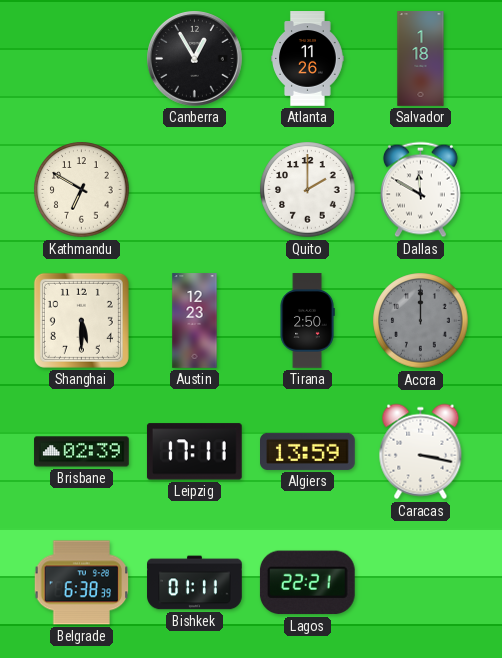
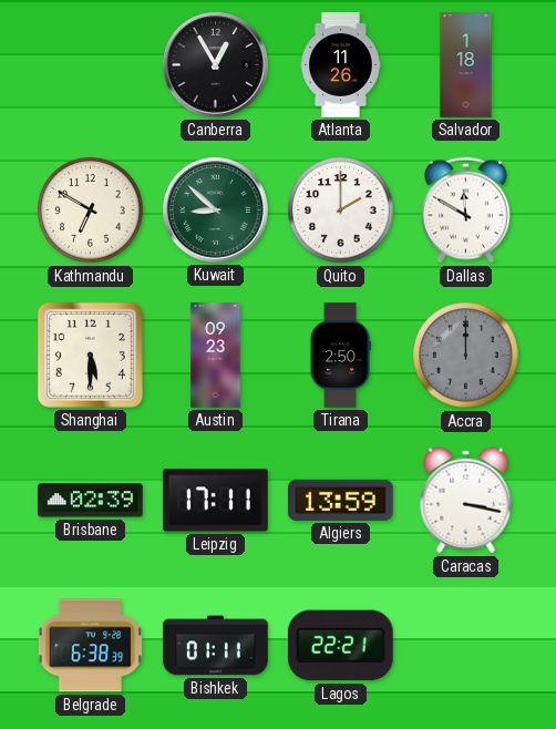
Kuwait: none -> 8:52
Austin: 12:23 -> 09:23
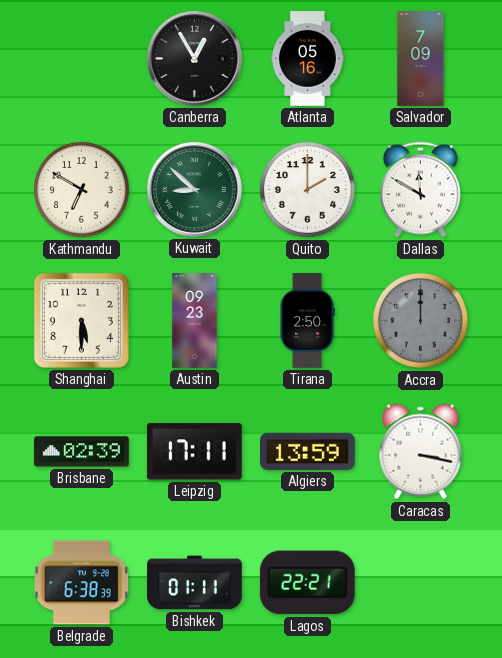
Atlanta: 11:26 -> 05:16
Salvador: 1:18 -> 7:09
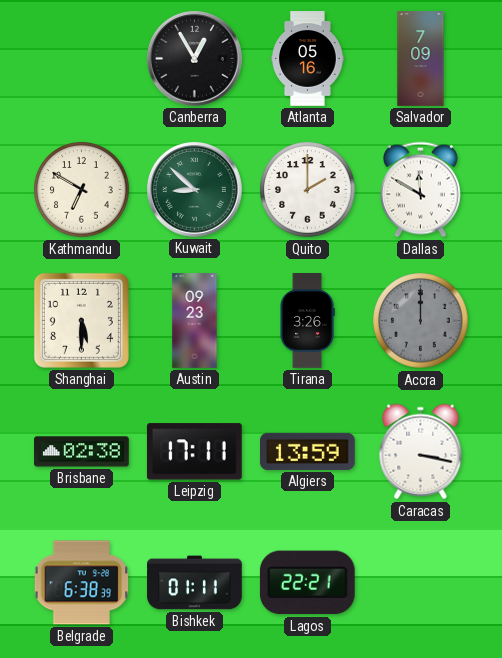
Tirana: 2:50 -> 3:26
Brisbane: 02:39 -> 02:38
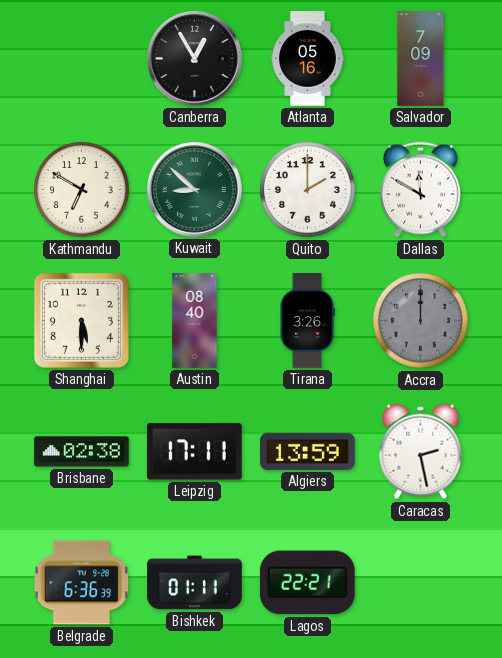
Austin: 09:23 -> 08:40
Caracas: 3:17 -> 2:28
Belgrade: 6:38 -> 6:36
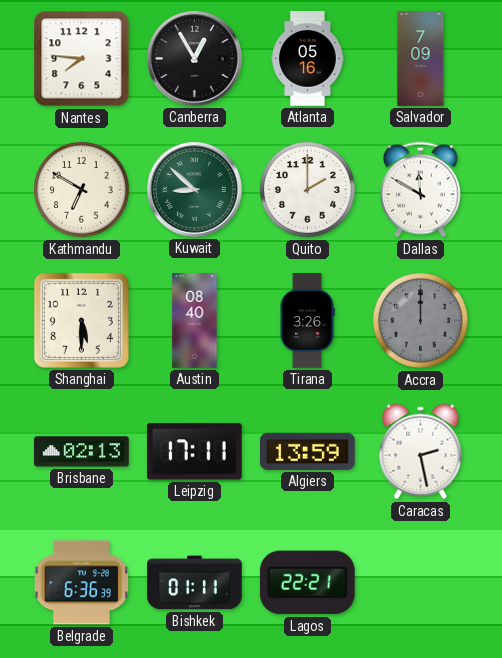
Nantes: none -> 7:46
Brisbane: 02:38 -> 02:13
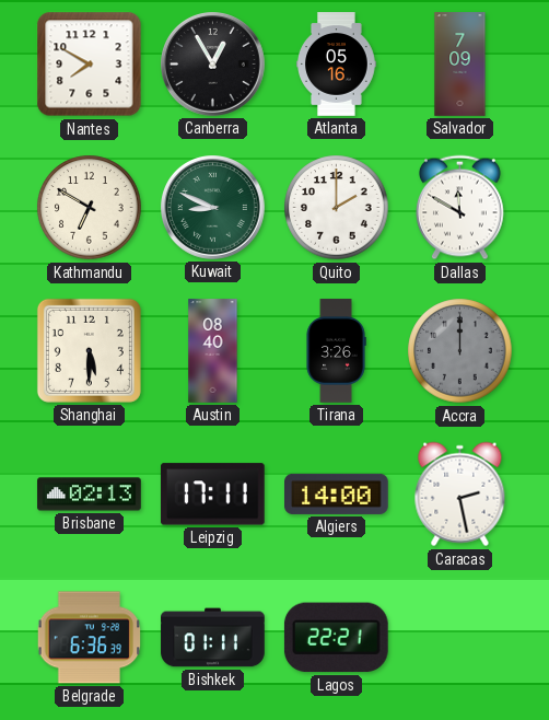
Nantes: 7:46 -> 7:50
Kuwait: 8:52 -> 8:49
Algiers: 13:59 -> 14:00
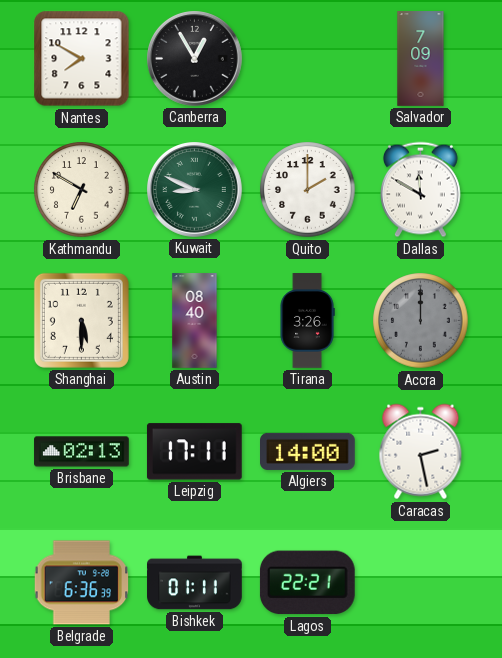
Atlanta: 05:16 -> none
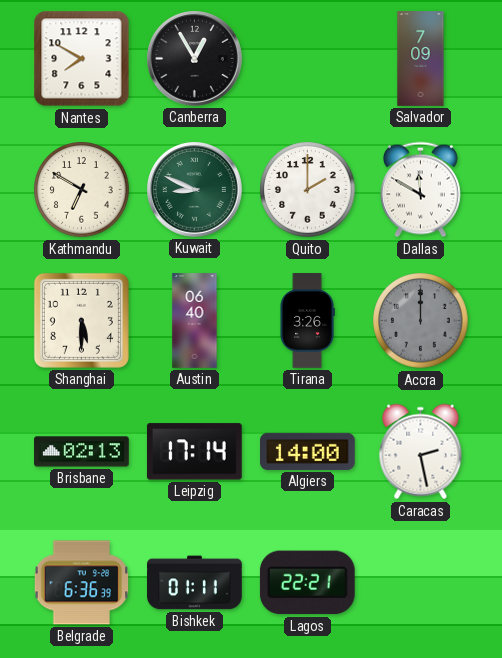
Austin: 08:40 -> 06:40
Leipzig: 17:11 -> 17:14
